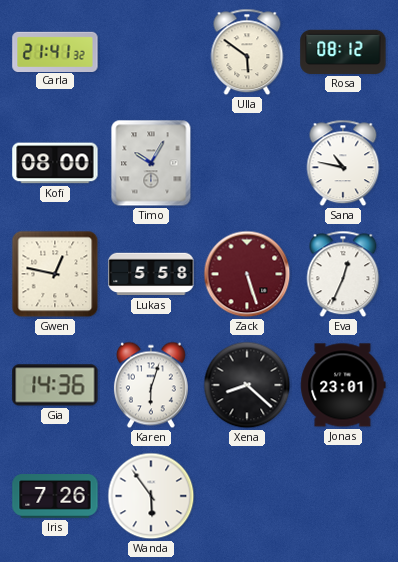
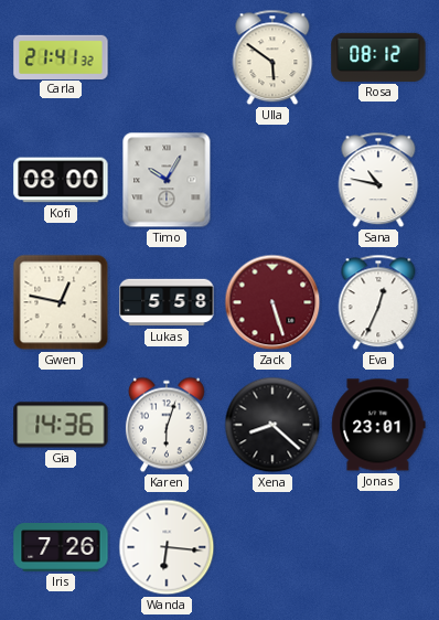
Wanda: 5:54 -> 6:16
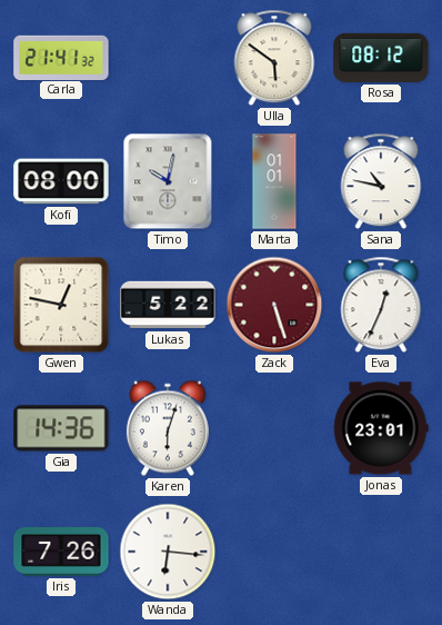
Timo: 10:05 -> 10:02
Marta: none -> 01:01
Lukas: 5:58 -> 5:22
Xena: 8:22 -> none
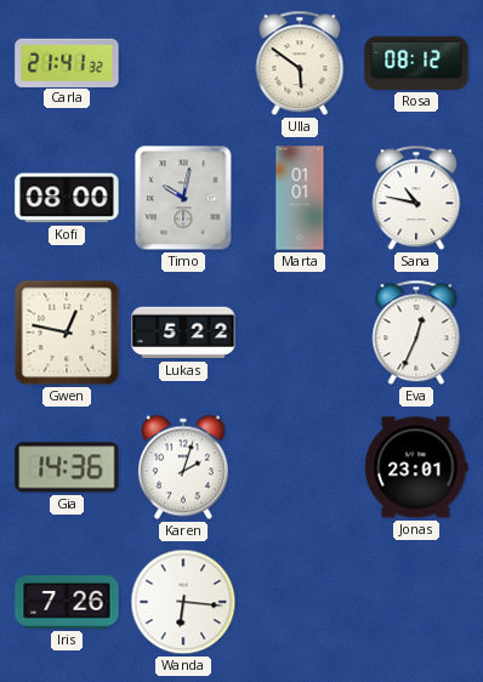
Zack: 5:27 -> none
Karen: 6:03 -> 2:03
